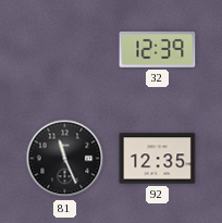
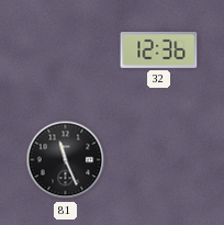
32: 12:39 -> 12:36
92: 12:35 -> none
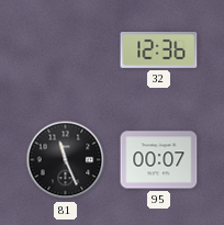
95: none -> 00:07
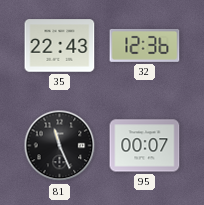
35: none -> 22:43
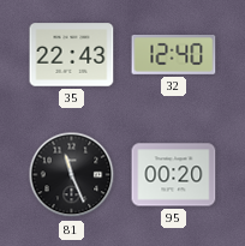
32: 12:36 -> 12:40
95: 00:07 -> 00:20
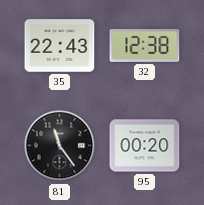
32: 12:40 -> 12:38
81: 11:26 -> 11:24
